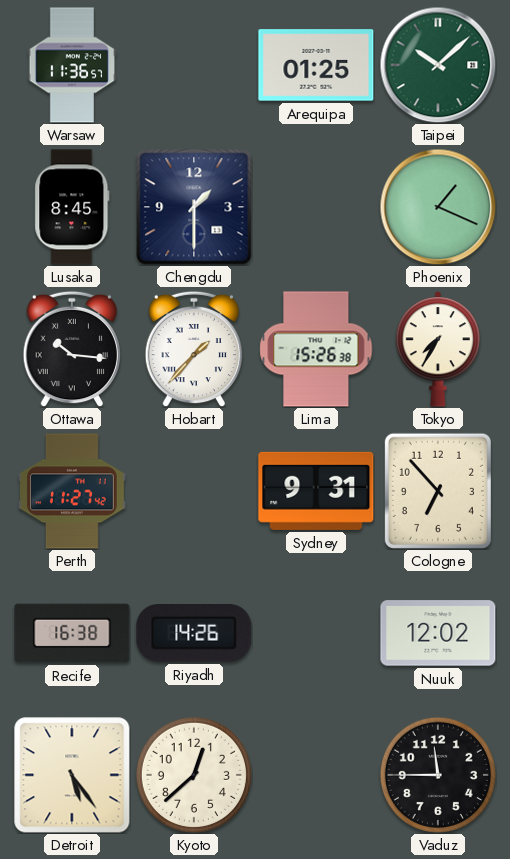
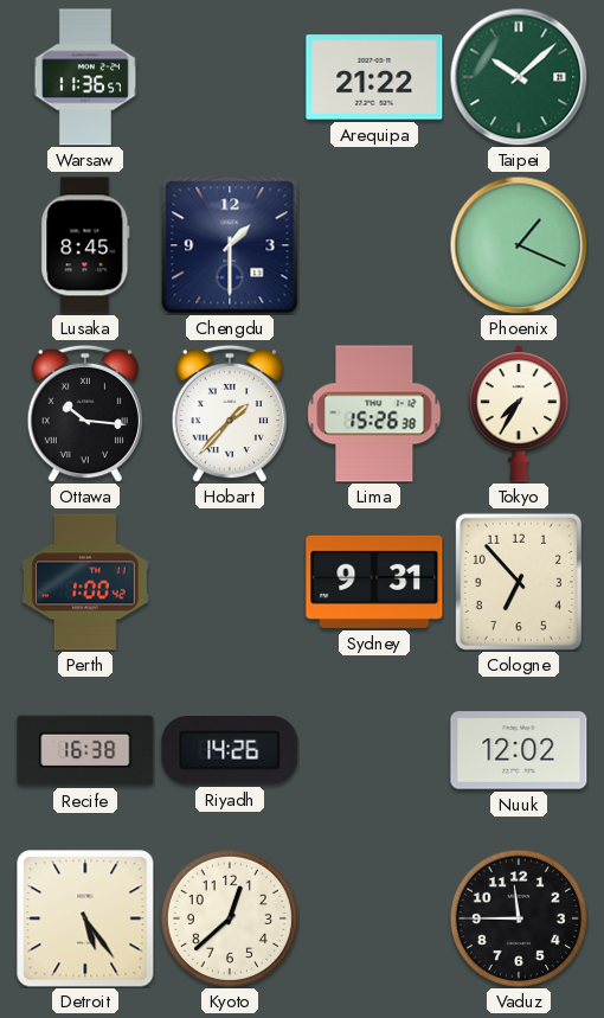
Arequipa: 01:25 -> 21:22
Perth: 11:27 -> 1:00
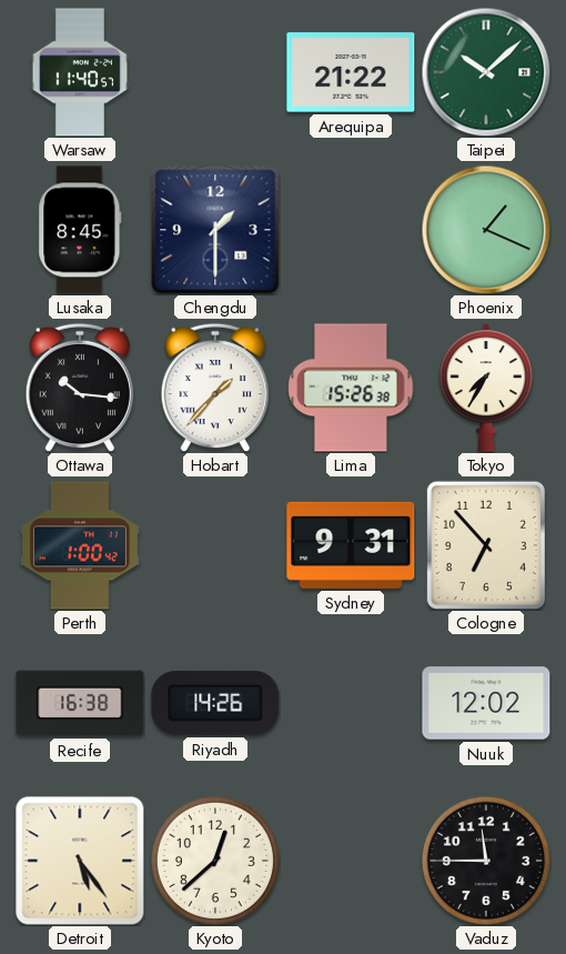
Warsaw: 11:36 -> 11:40
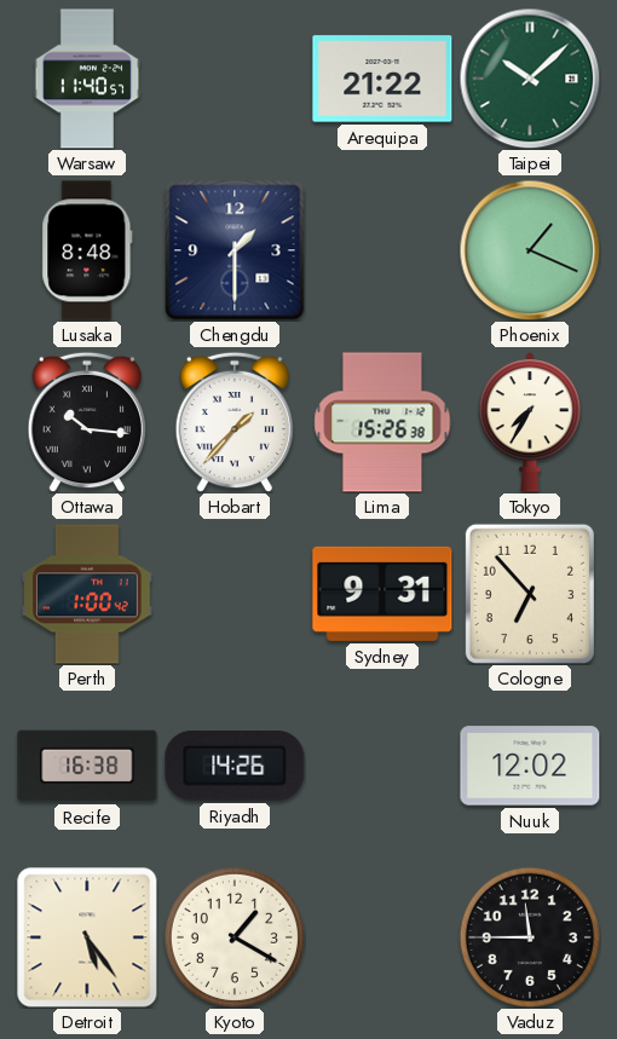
Lusaka: 8:45 -> 8:48
Kyoto: 12:38 -> 1:20
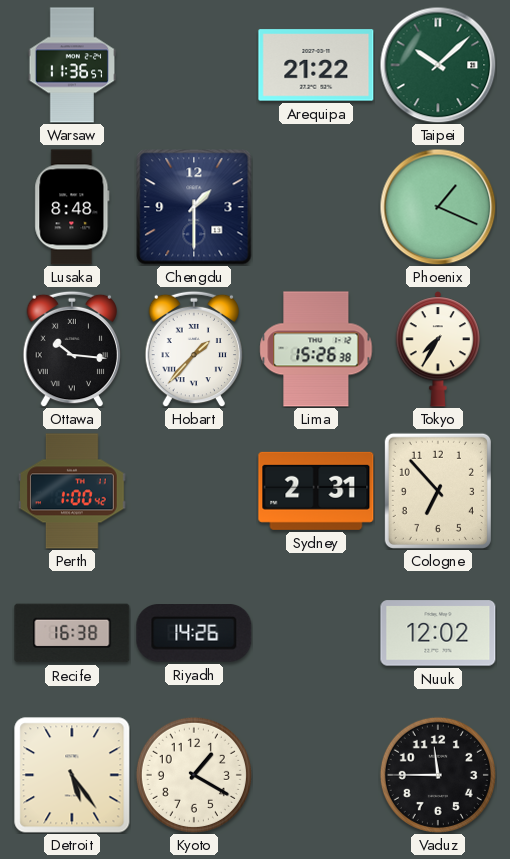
Warsaw: 11:40 -> 11:36
Sydney: 9:31 -> 2:31
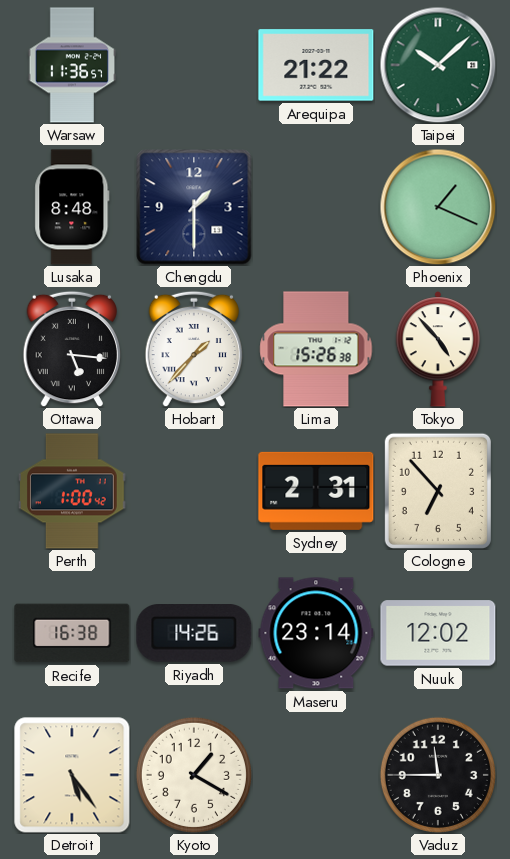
Ottawa: 10:16 -> 5:16
Tokyo: 7:35 -> 4:53
Maseru: none -> 23:14
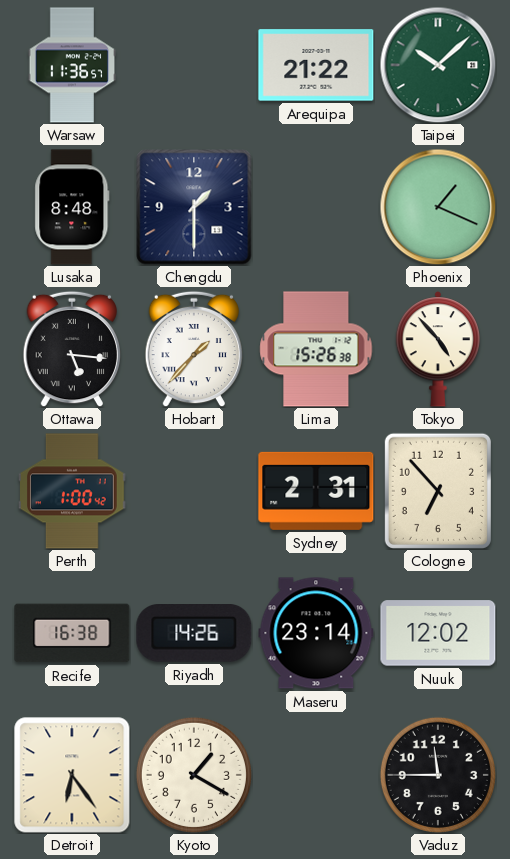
Detroit: 5:24 -> 6:24
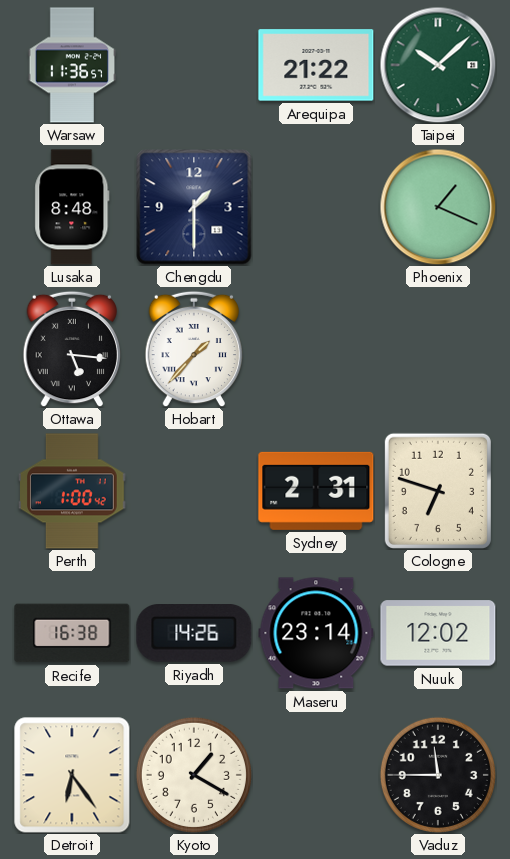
Lima: 15:26 -> none
Tokyo: 4:53 -> none
Cologne: 6:53 -> 6:48
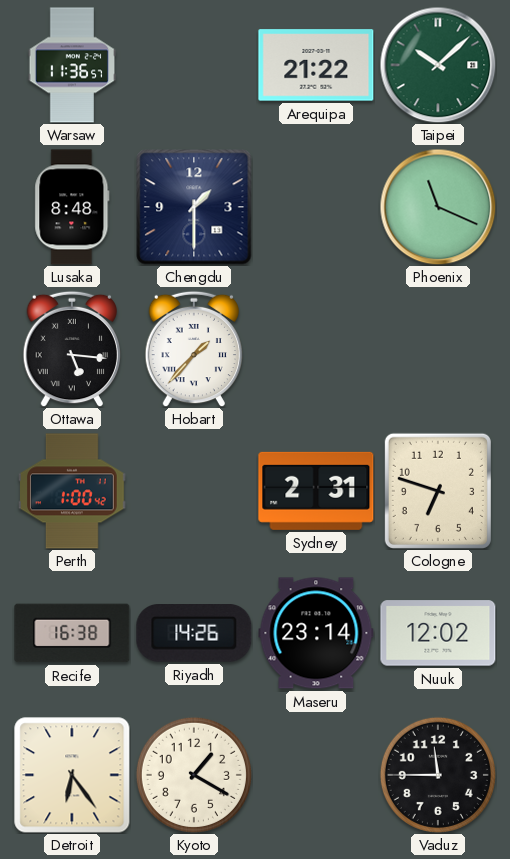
Phoenix: 1:19 -> 11:19
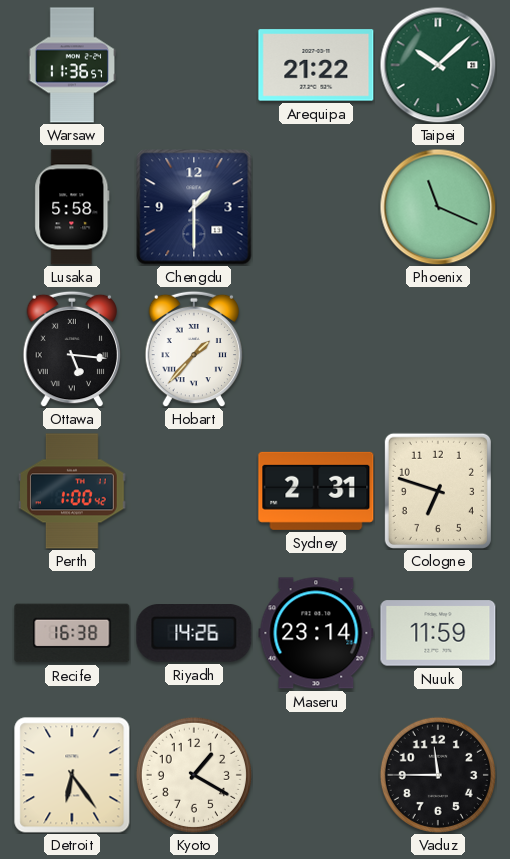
Lusaka: 8:48 -> 5:58
Nuuk: 12:02 -> 11:59
